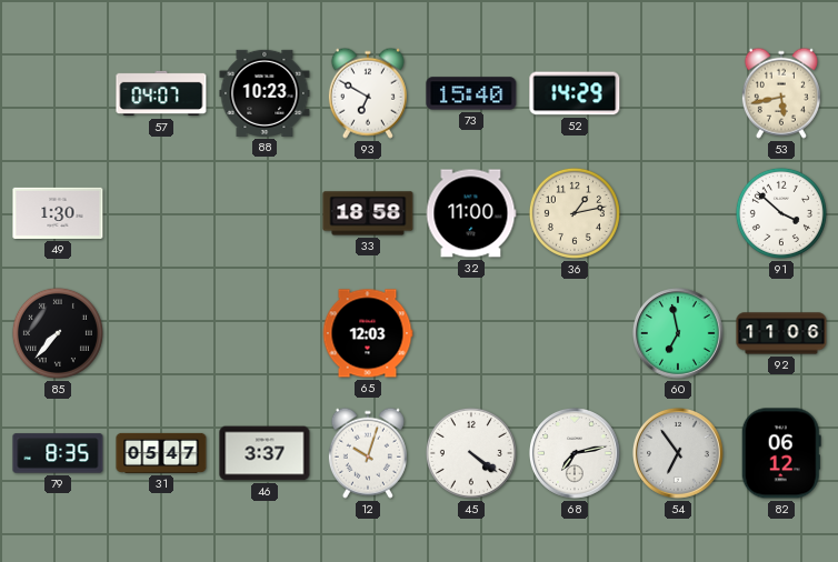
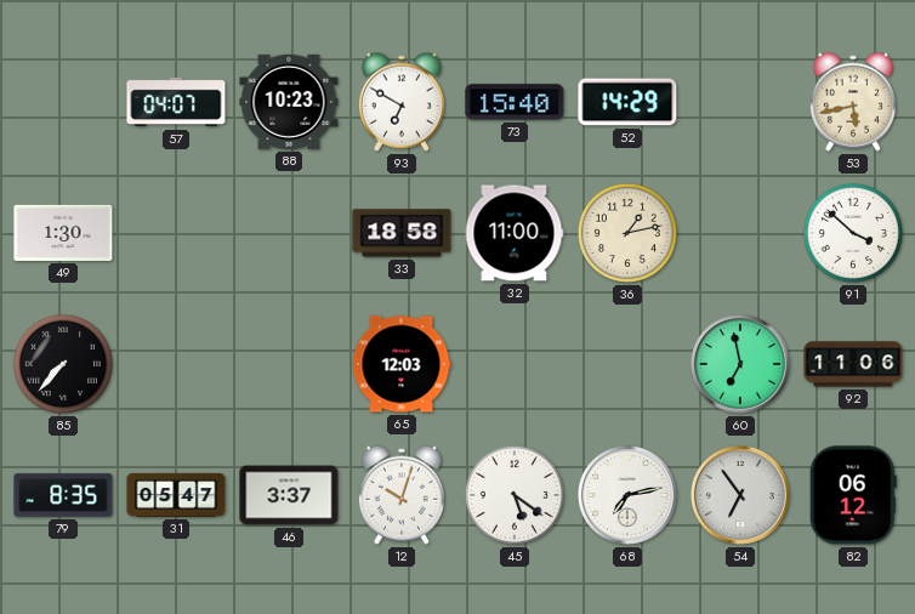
45: 4:21 -> 5:21
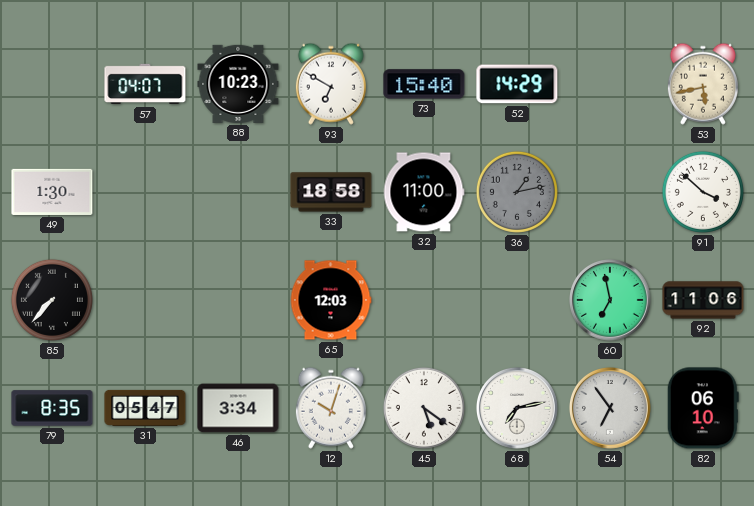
36 dial: cream -> grey
46: 3:37 -> 3:34
82: 06:12 -> 06:10
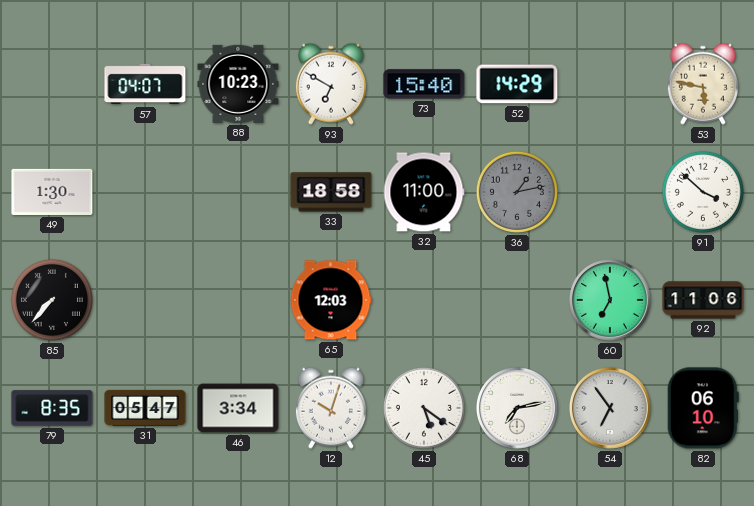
53: 5:43 -> 5:47
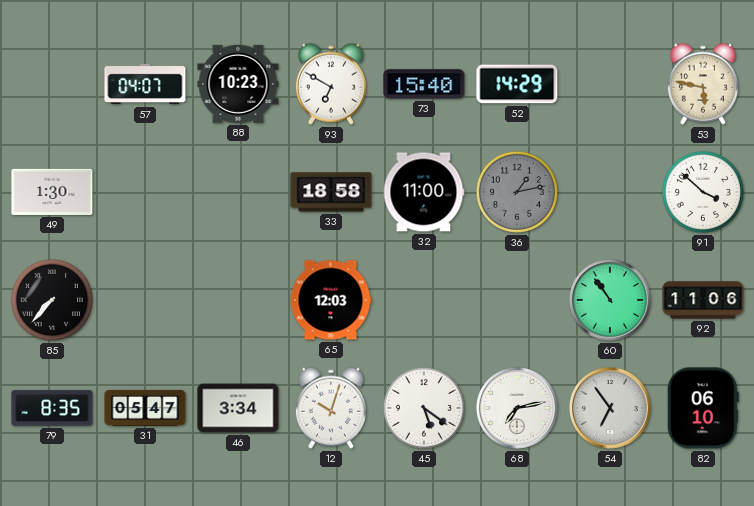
60: 6:58 -> 10:54
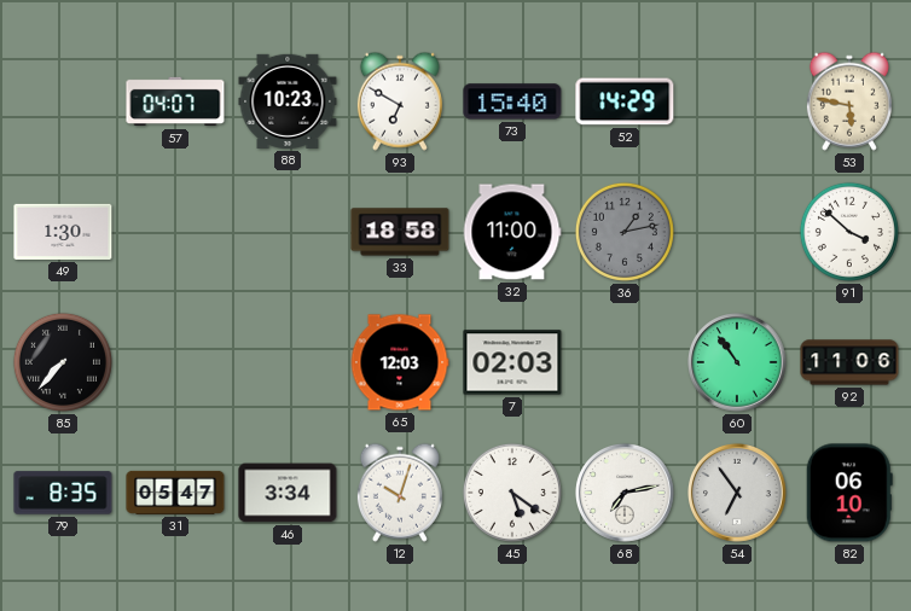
7: none -> 02:03
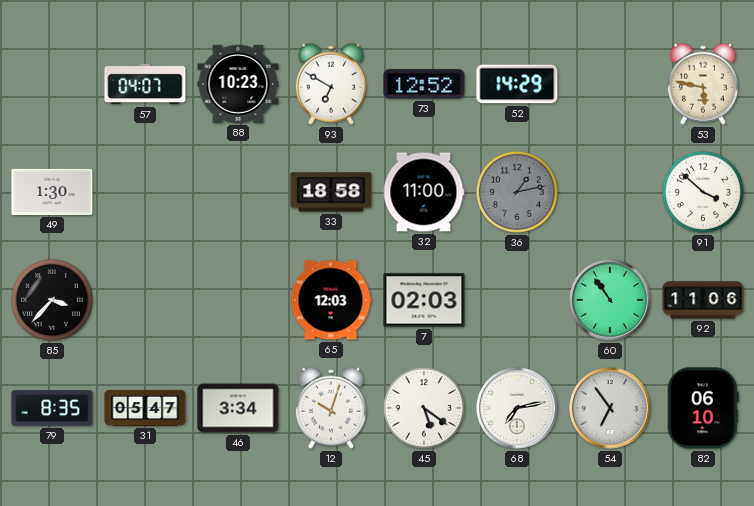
73: 15:40 -> 12:52
85: 7:37 -> 3:37
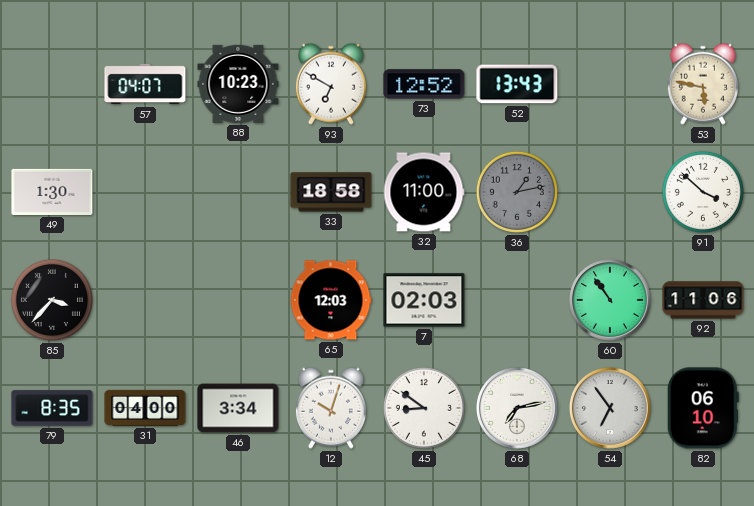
52: 14:29 -> 13:43
31: 05:47 -> 04:00
45: 5:21 -> 8:51
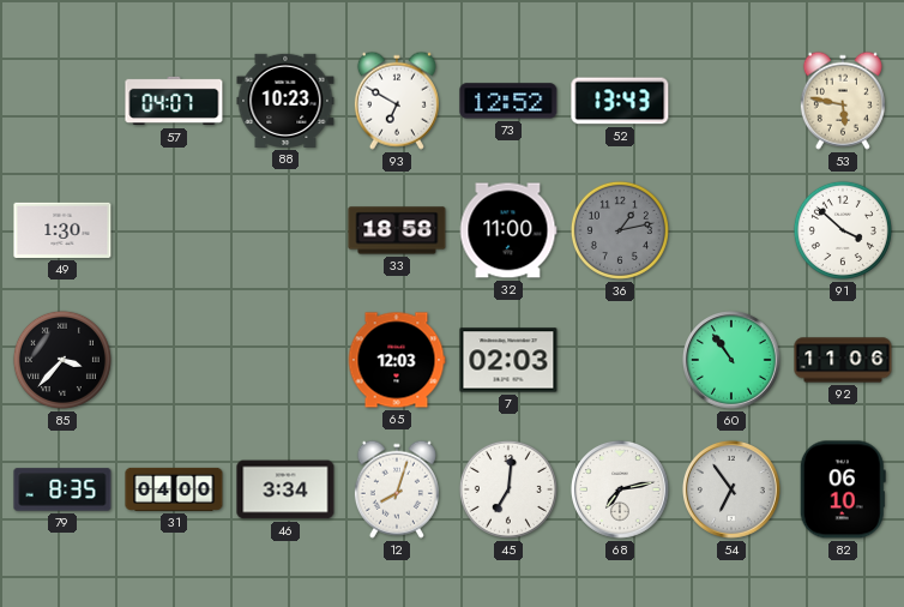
12: 10:03 -> 8:03
45: 8:51 -> 7:01
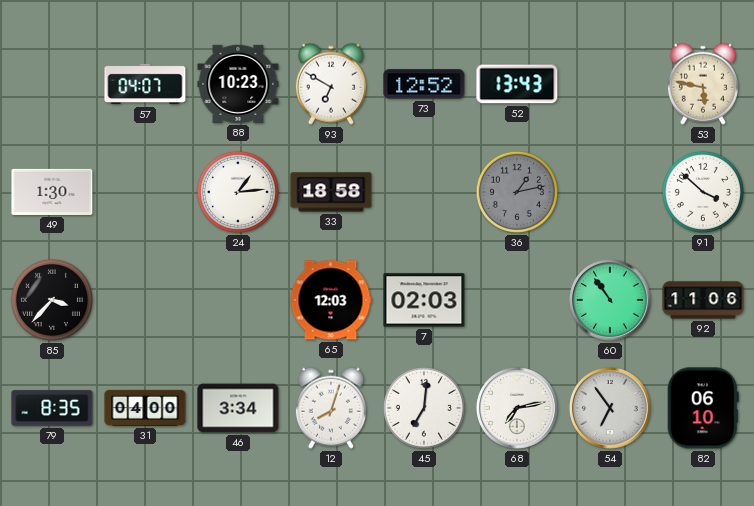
24: none -> 1:14
32: 11:00 -> none
